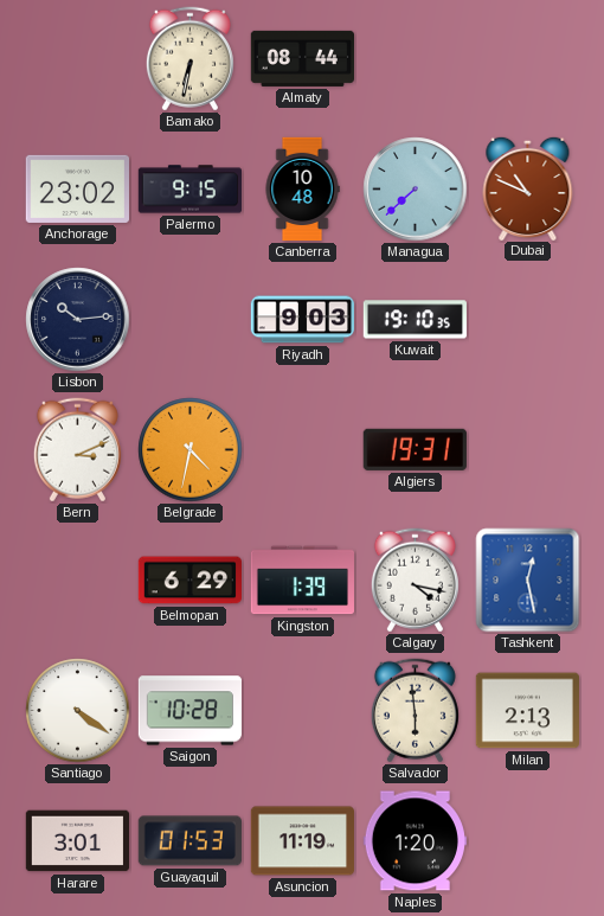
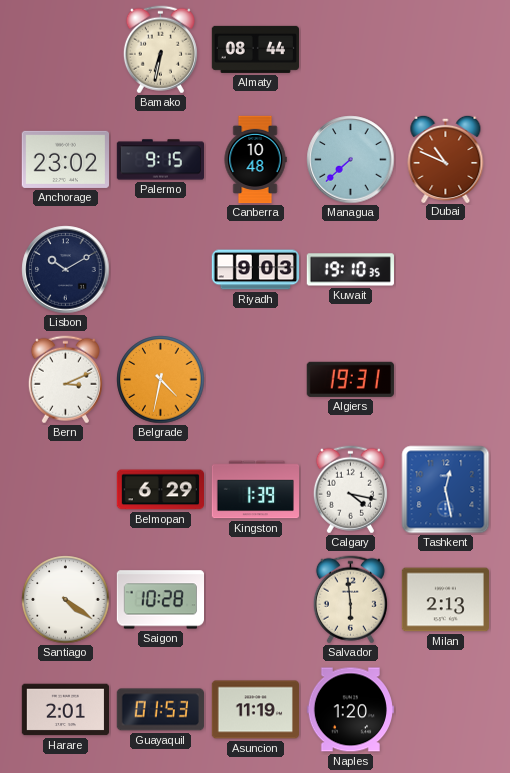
Lisbon: 10:14 -> 10:10
Harare: 3:01 -> 2:01
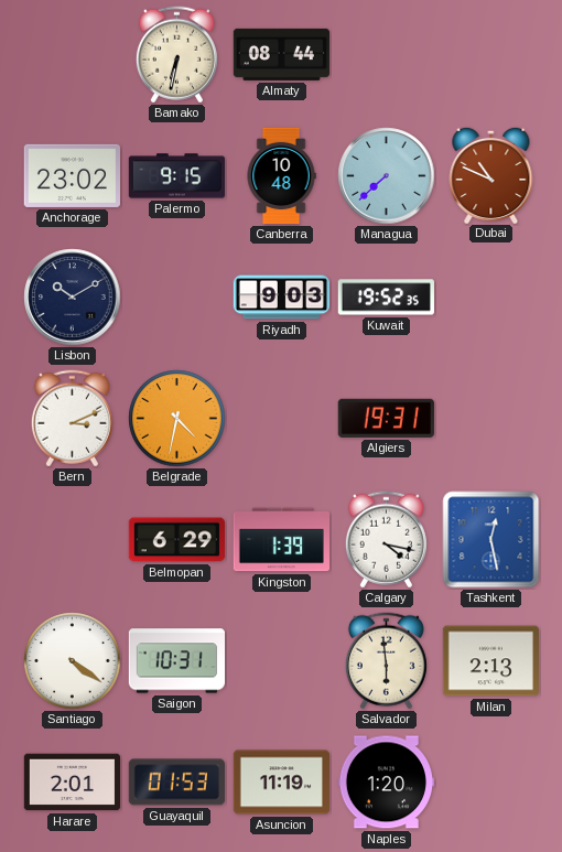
Kuwait: 19:10 -> 19:52
Saigon: 10:28 -> 10:31
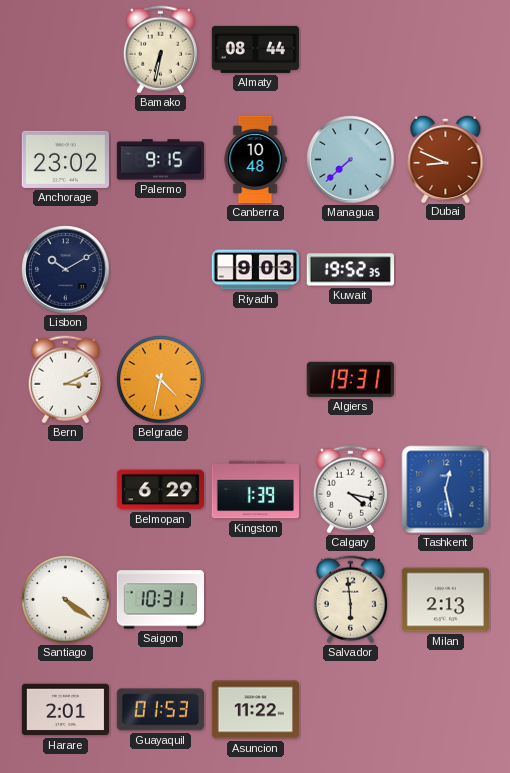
Dubai: 10:49 -> 8:49
Asuncion: 11:19 -> 11:22
Naples: 1:20 -> none
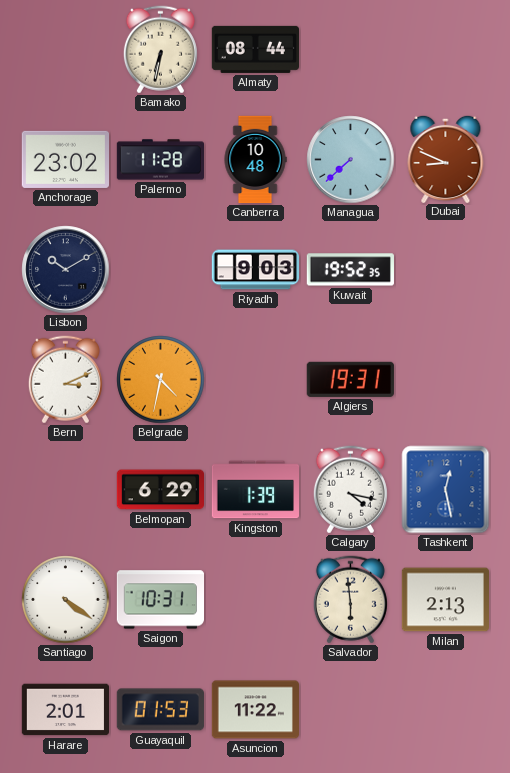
Palermo: 9:15 -> 11:28
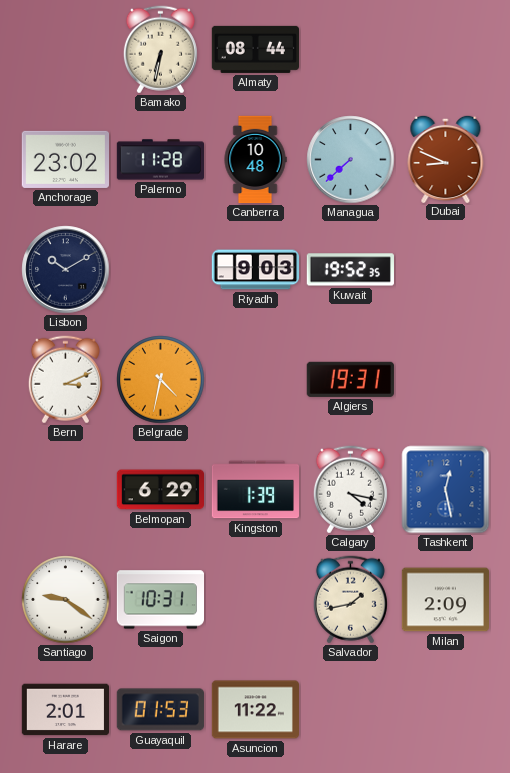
Santiago: 4:21 -> 9:21
Salvador: 5:59 -> 1:43
Milan: 2:13 -> 2:09
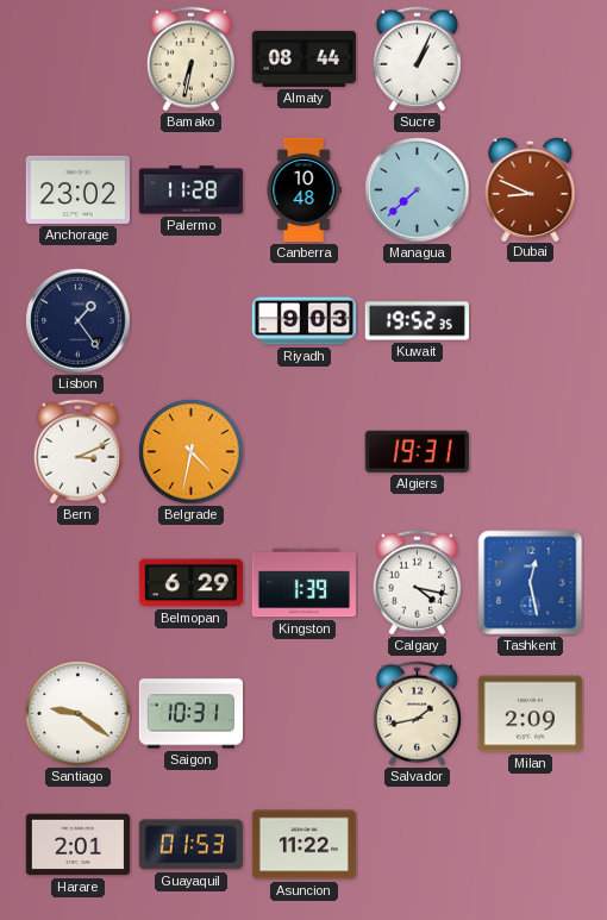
Sucre: none -> 1:04
Lisbon: 10:10 -> 1:24
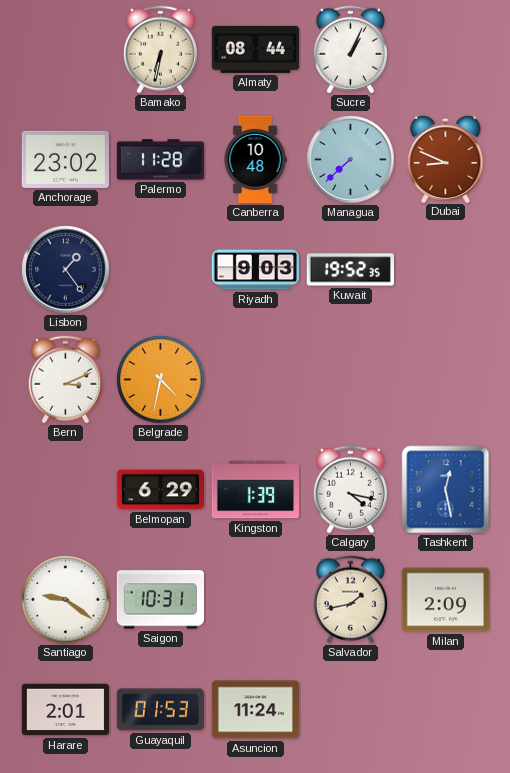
Algiers: 19:31 -> none
Asuncion: 11:22 -> 11:24
